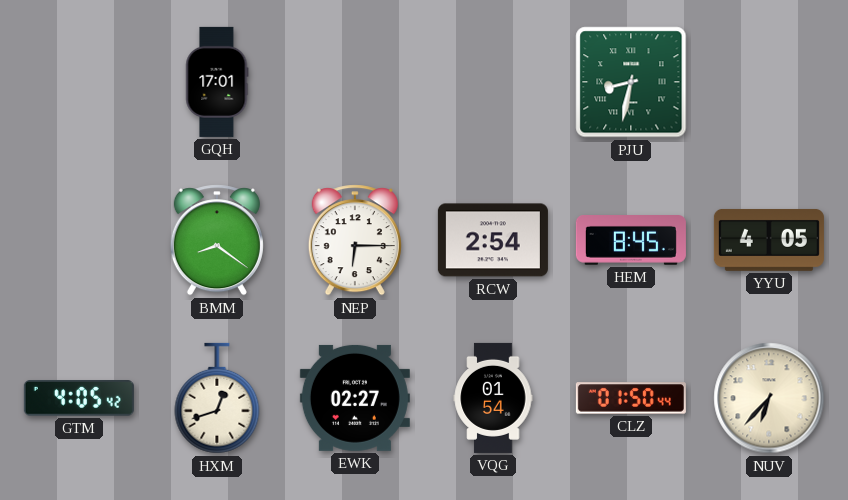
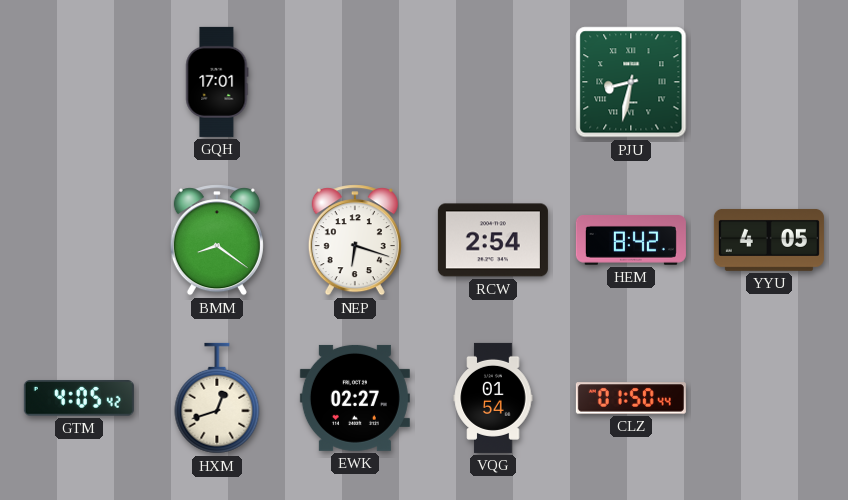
NEP: 6:15 -> 6:18
HEM: 8:45 -> 8:42
NUV: 6:37 -> none
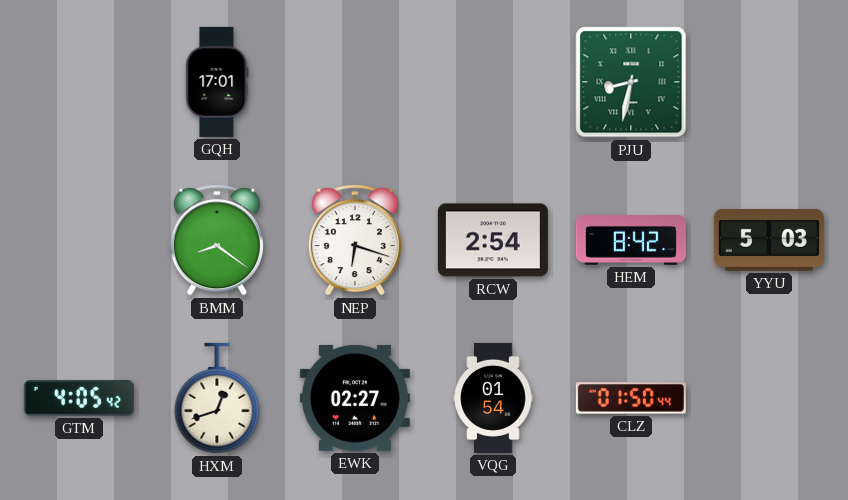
YYU: 4:05 -> 5:03
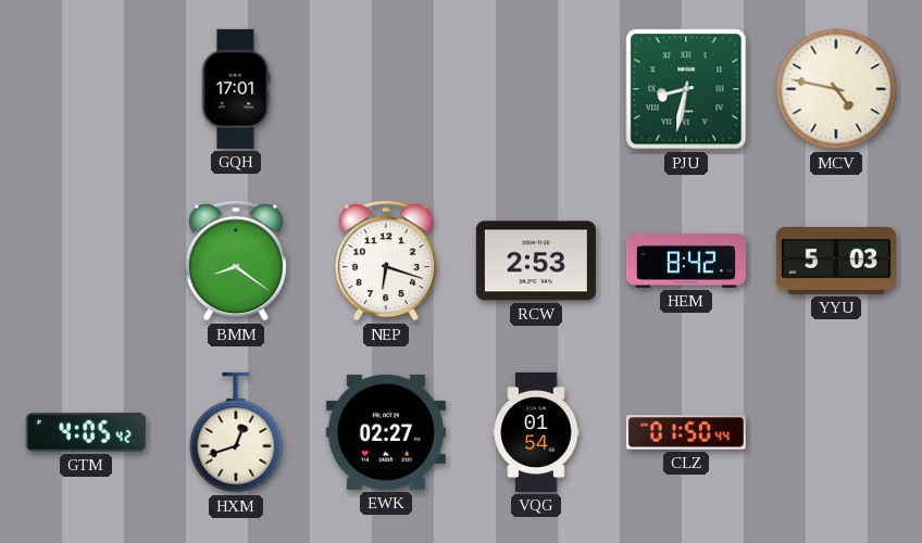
MCV: none -> 4:47
RCW: 2:54 -> 2:53
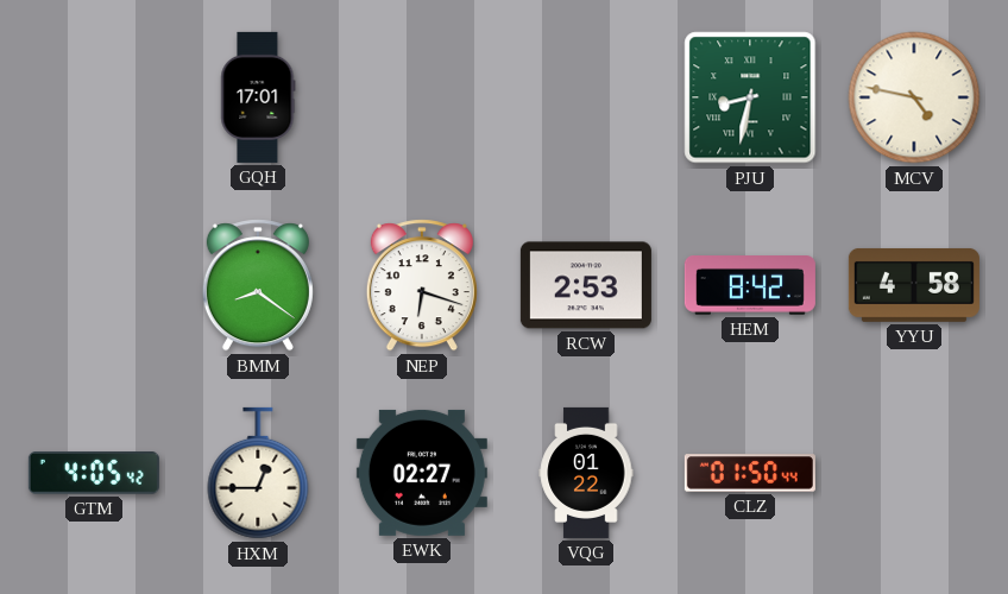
YYU: 5:03 -> 4:58
HXM: 12:42 -> 12:45
VQG: 01:54 -> 01:22
